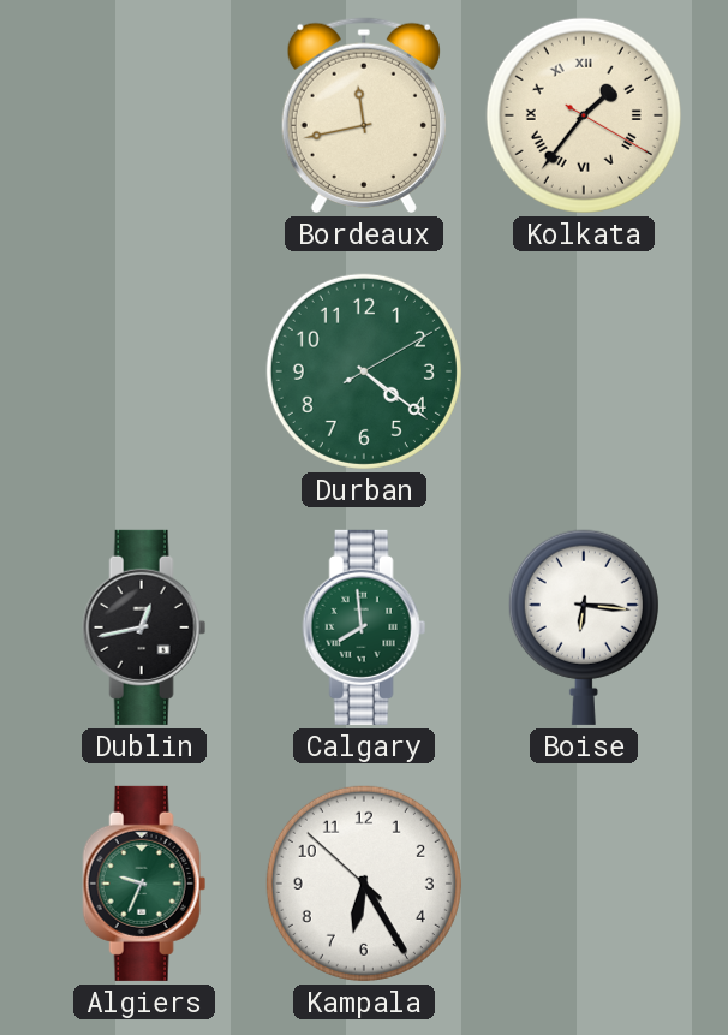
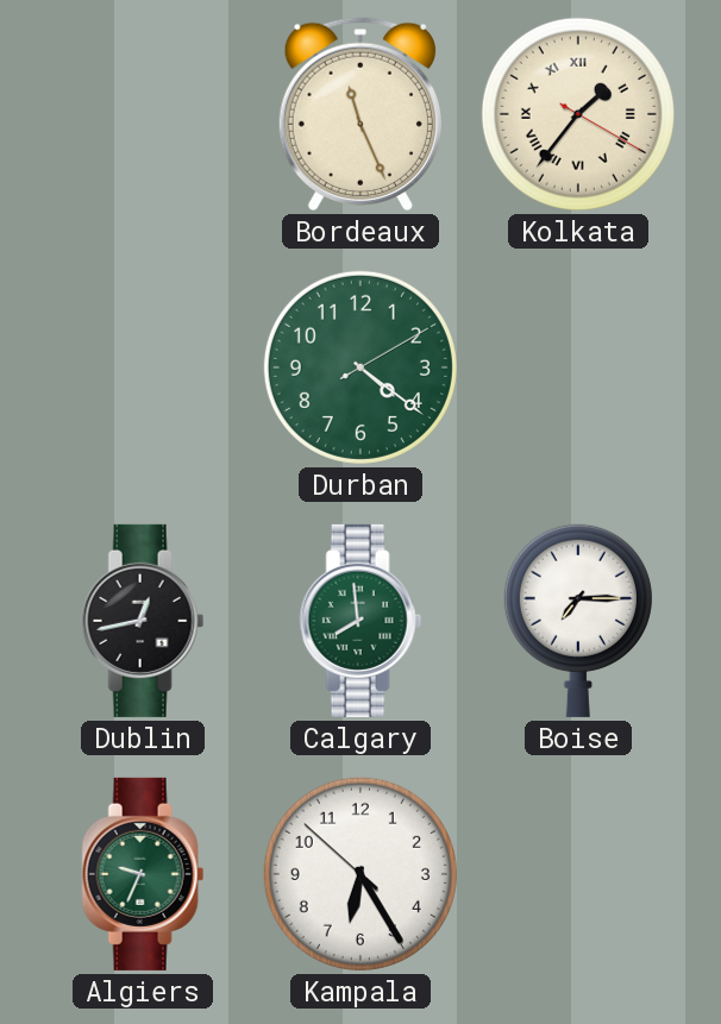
Bordeaux: 11:43 -> 11:26
Boise: 6:16 -> 7:15
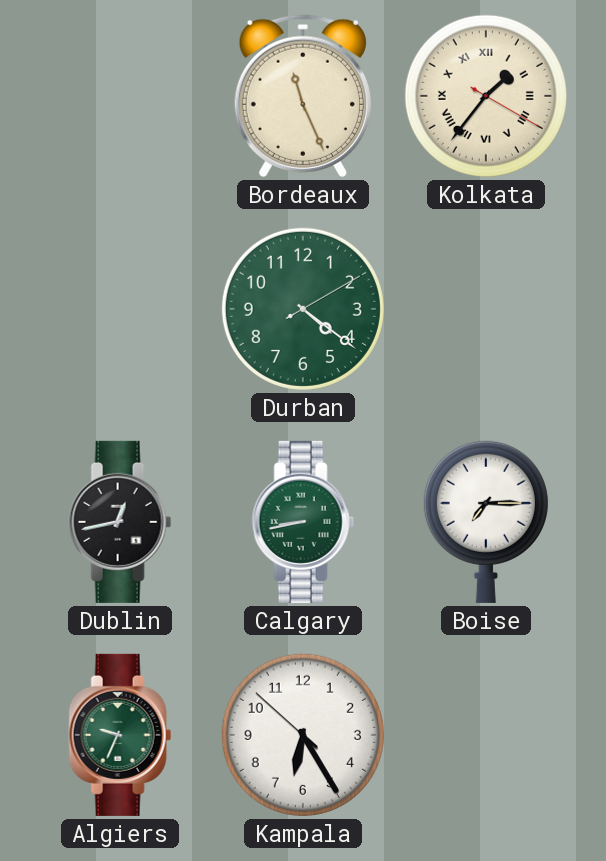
Calgary: 7:59 -> 8:43
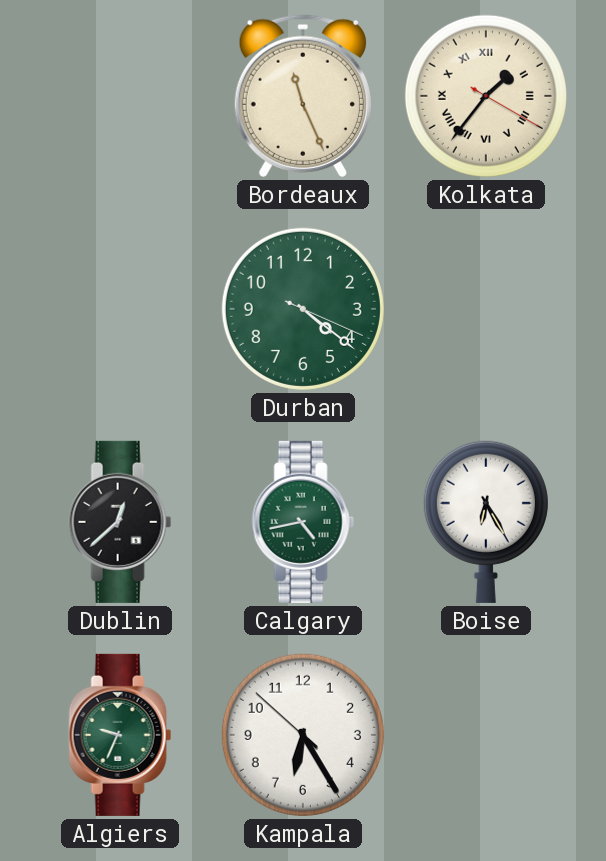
Durban: 4:21:10 -> 4:21:19
Dublin: 12:43 -> 12:38
Calgary: 8:43 -> 4:43
Boise: 7:15 -> 6:25
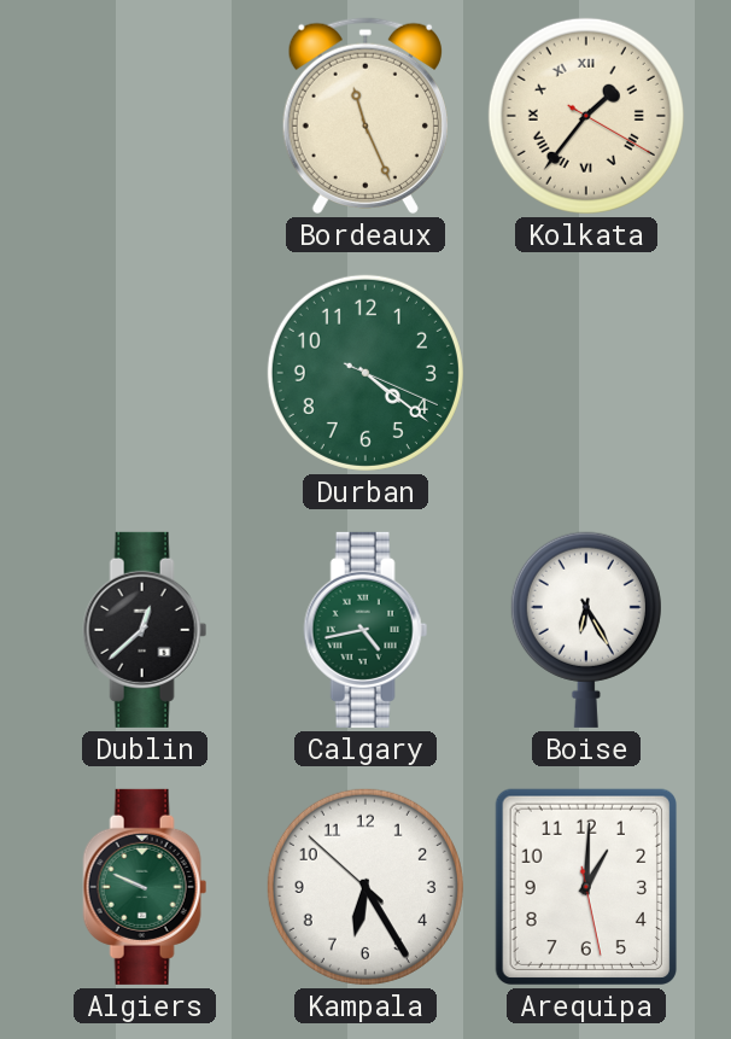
Algiers: 9:34 -> 9:49
Arequipa: none -> 1:00
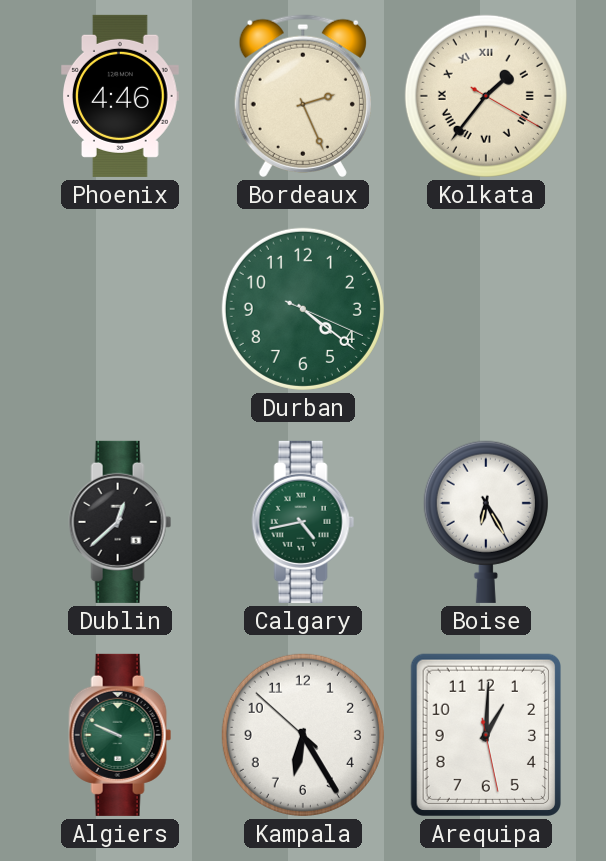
Phoenix: none -> 4:46
Bordeaux: 11:26 -> 2:26
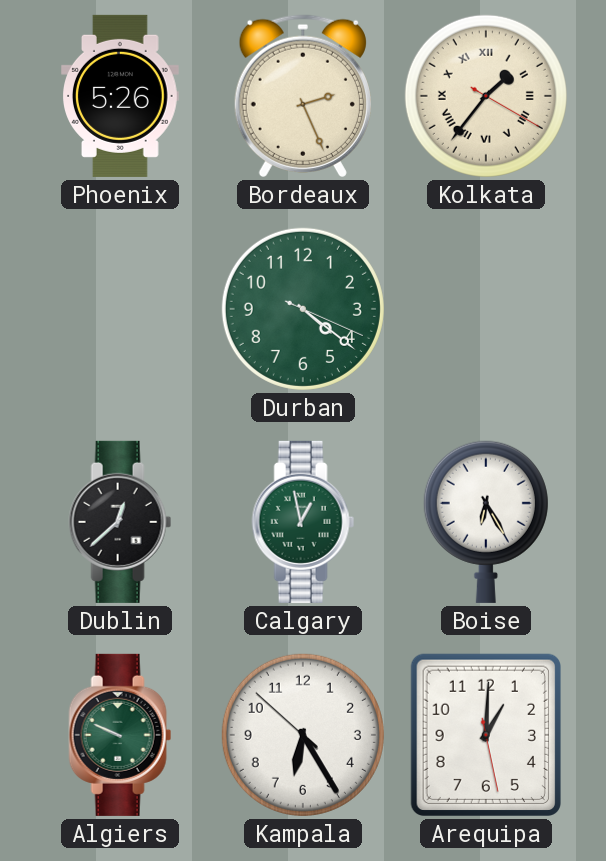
Phoenix: 4:46 -> 5:26
Calgary: 4:43 -> 12:58
